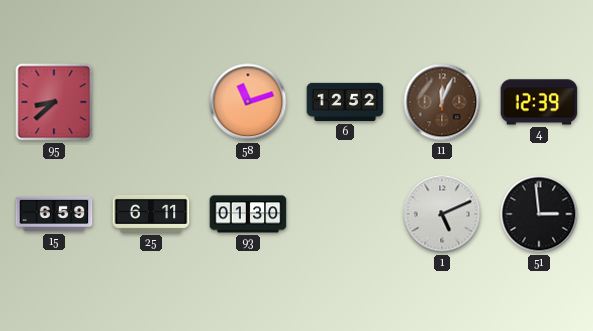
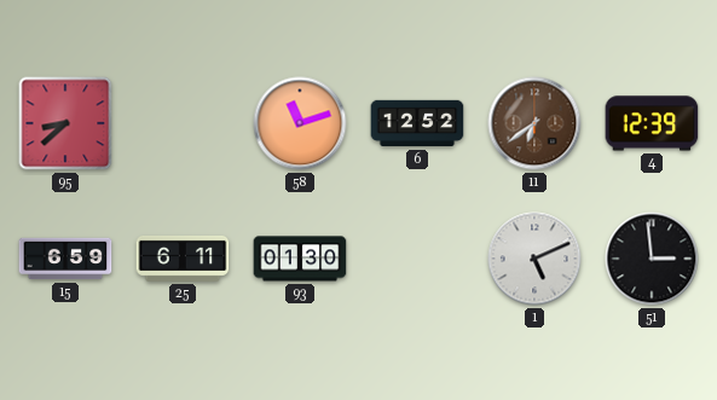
11: 12:04 -> 6:39
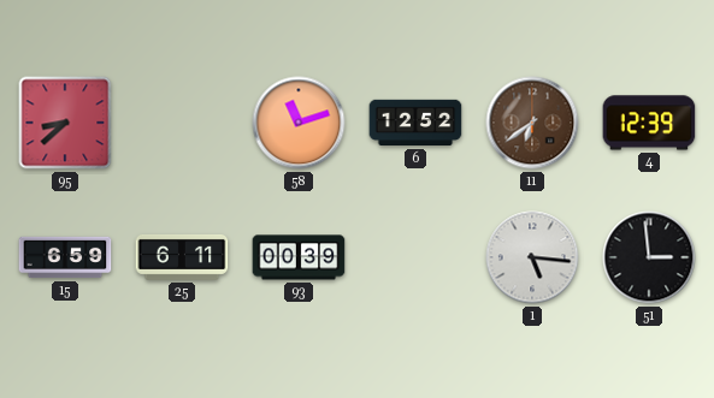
93: 01:30 -> 00:39
1: 5:11 -> 5:16
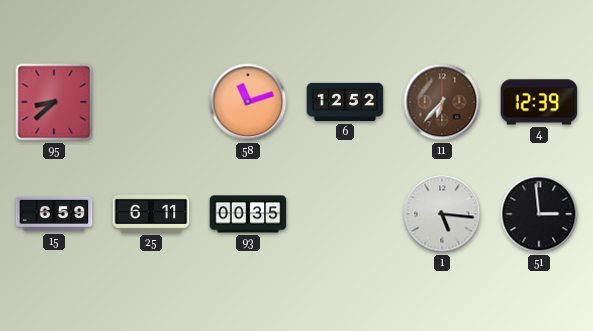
11: 6:39 -> 6:37
93: 00:39 -> 00:35
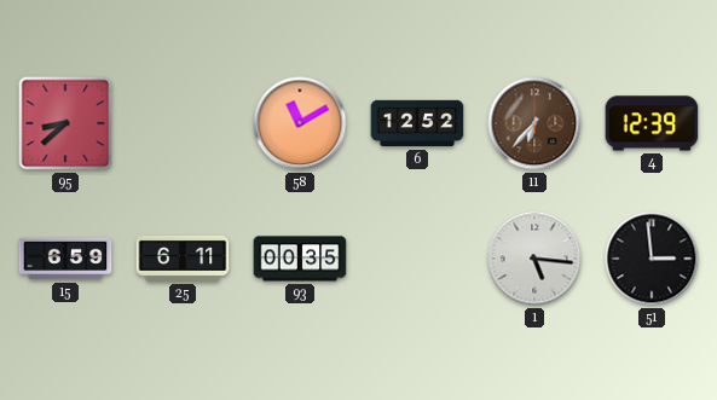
58: 11:12 -> 11:10
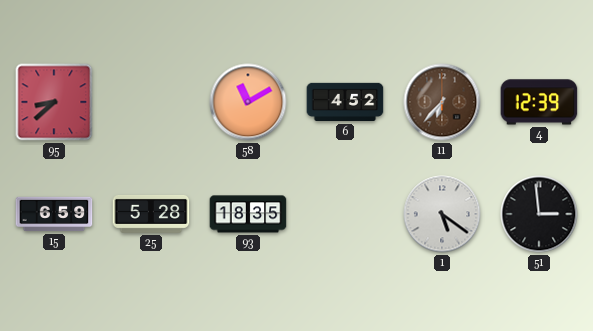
6: 12:52 -> 4:52
25: 6:11 -> 5:28
93: 00:35 -> 18:35
1: 5:16 -> 5:21
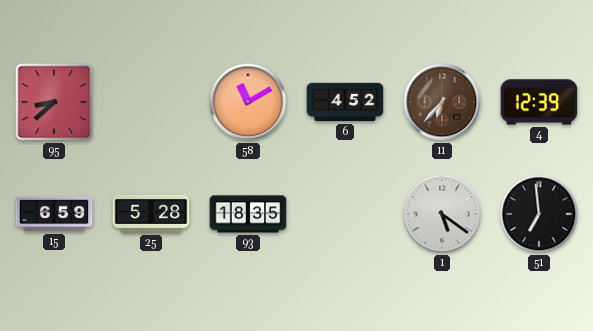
51: 2:59 -> 6:59
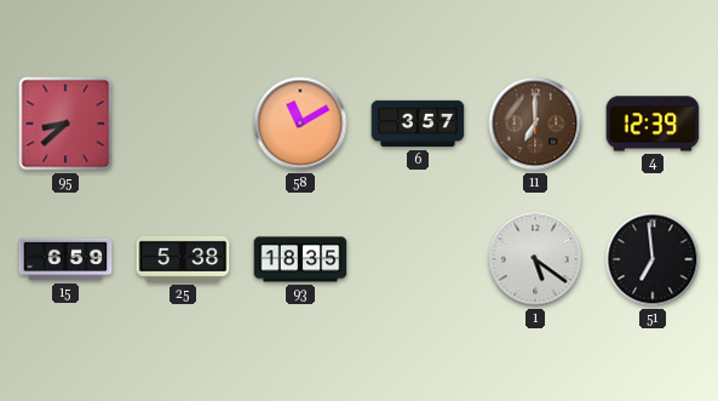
6: 4:52 -> 3:57
11: 6:37 -> 7:00
25: 5:28 -> 5:38
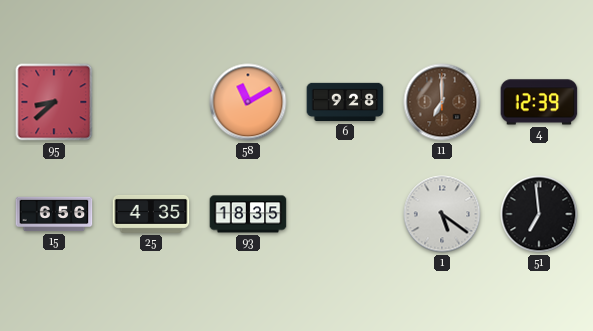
6: 3:57 -> 9:28
15: 6:59 -> 6:56
25: 5:38 -> 4:35
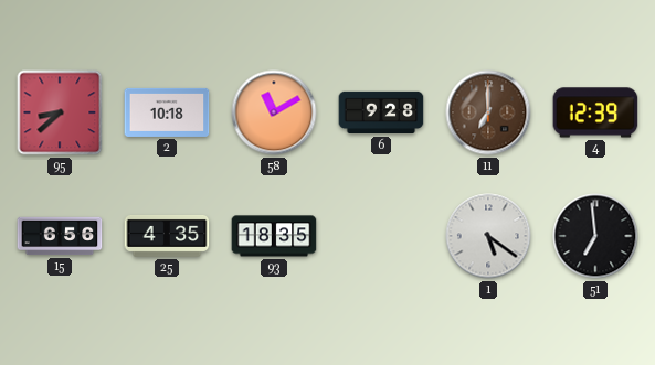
2: none -> 10:18
